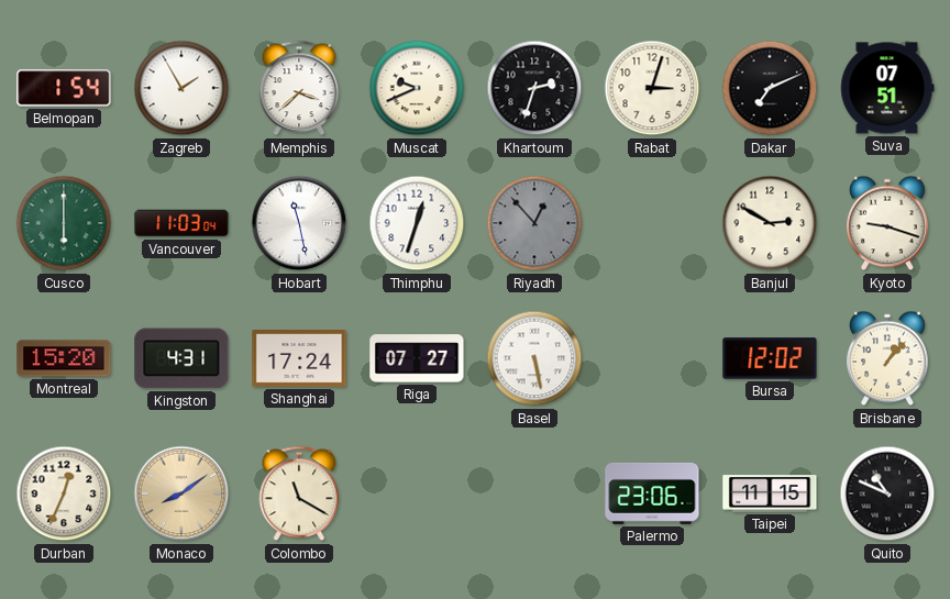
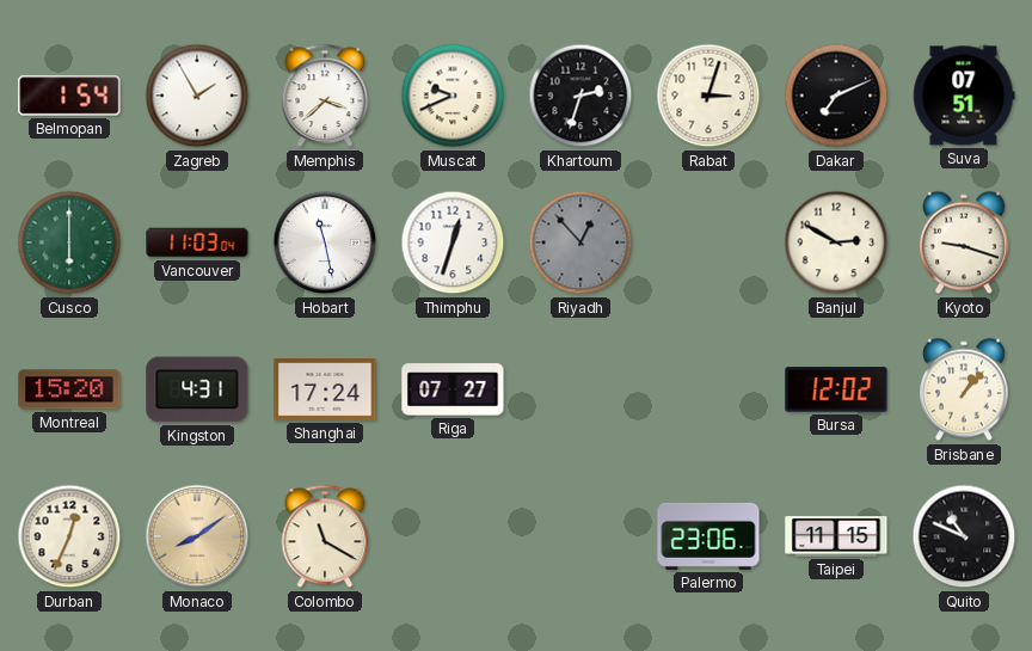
Basel: 5:28 -> none
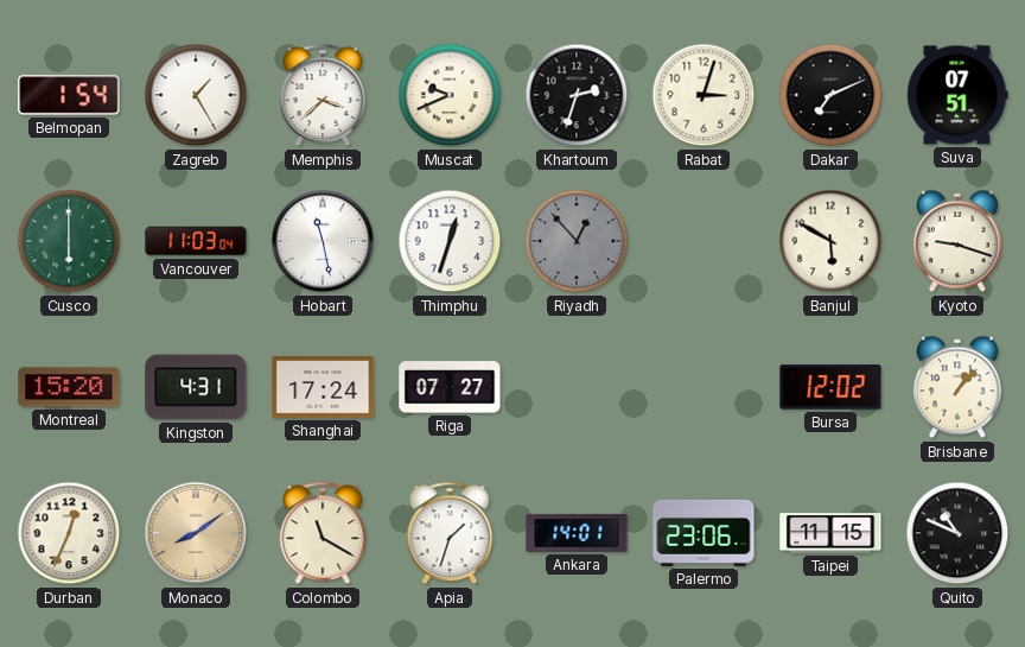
Zagreb: 1:55 -> 1:25
Banjul: 2:50 -> 5:50
Apia: none -> 1:33
Ankara: none -> 14:01
